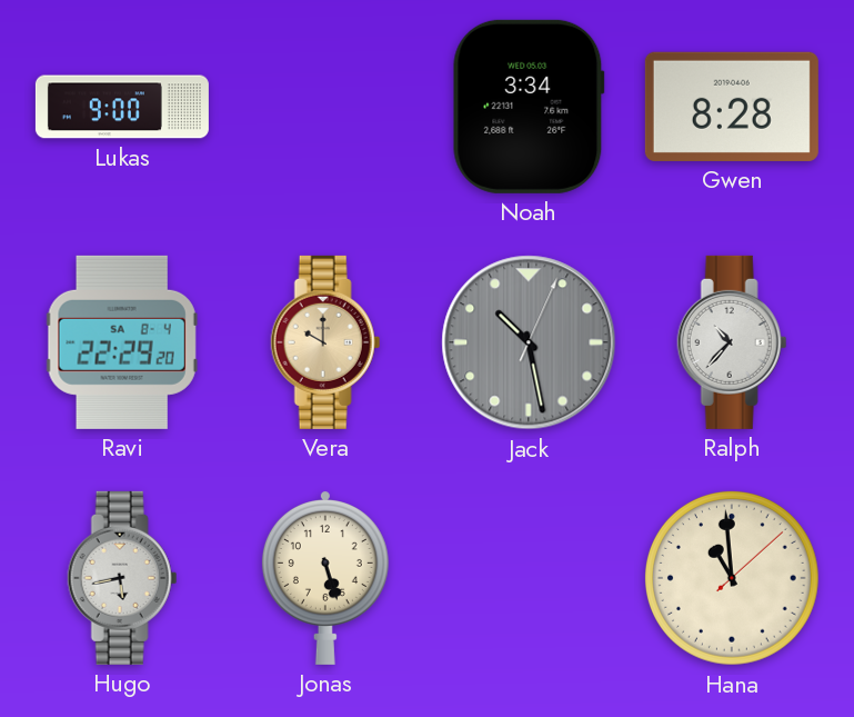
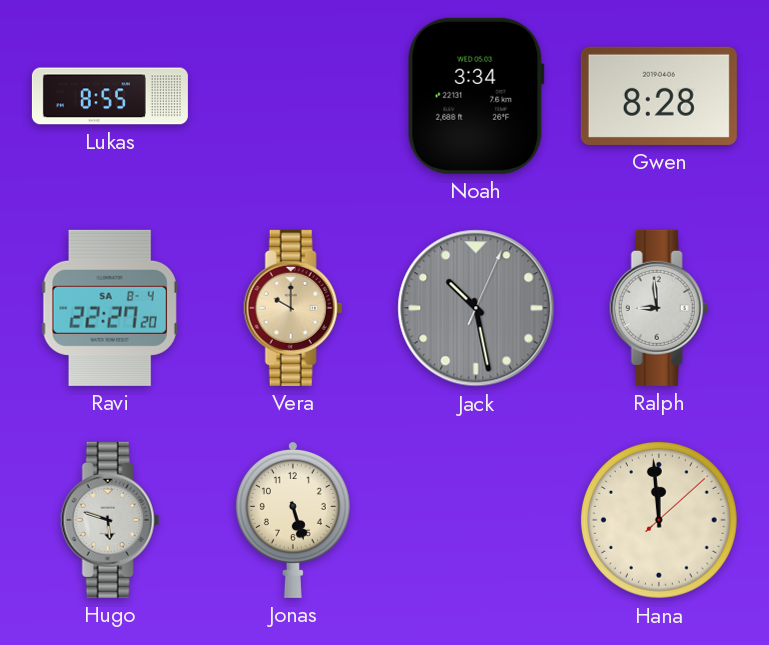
Lukas: 9:00 -> 8:55
Ravi: 22:29 -> 22:27
Ralph: 10:37 -> 8:59
Hugo: 5:43 -> 5:48
Hana: 10:59 -> 11:59
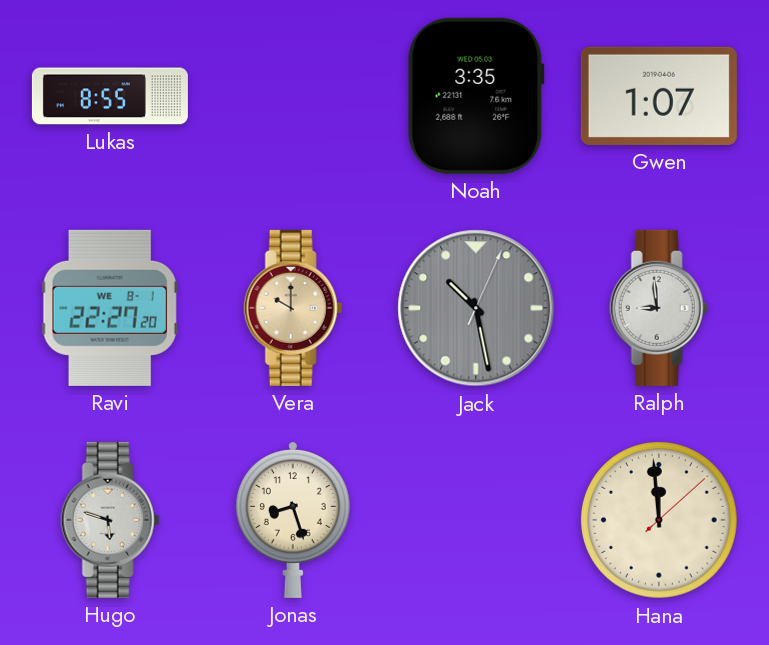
Noah: 3:34 -> 3:35
Gwen: 8:28 -> 1:07
Ravi date: SA 8-4 -> WE 8-1
Jonas: 5:27 -> 8:27
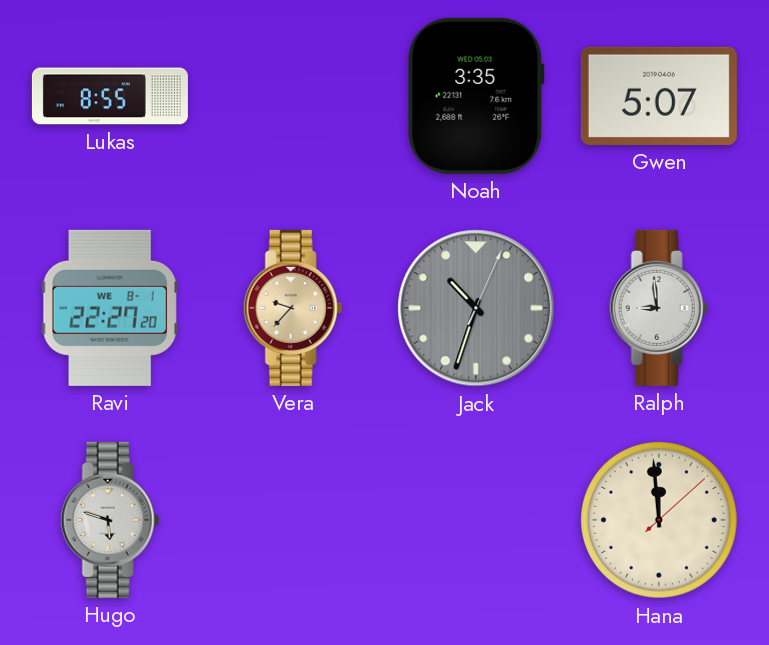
Gwen: 1:07 -> 5:07
Vera: 10:00 -> 9:37
Jack: 10:28 -> 10:33
Jonas: 8:27 -> none
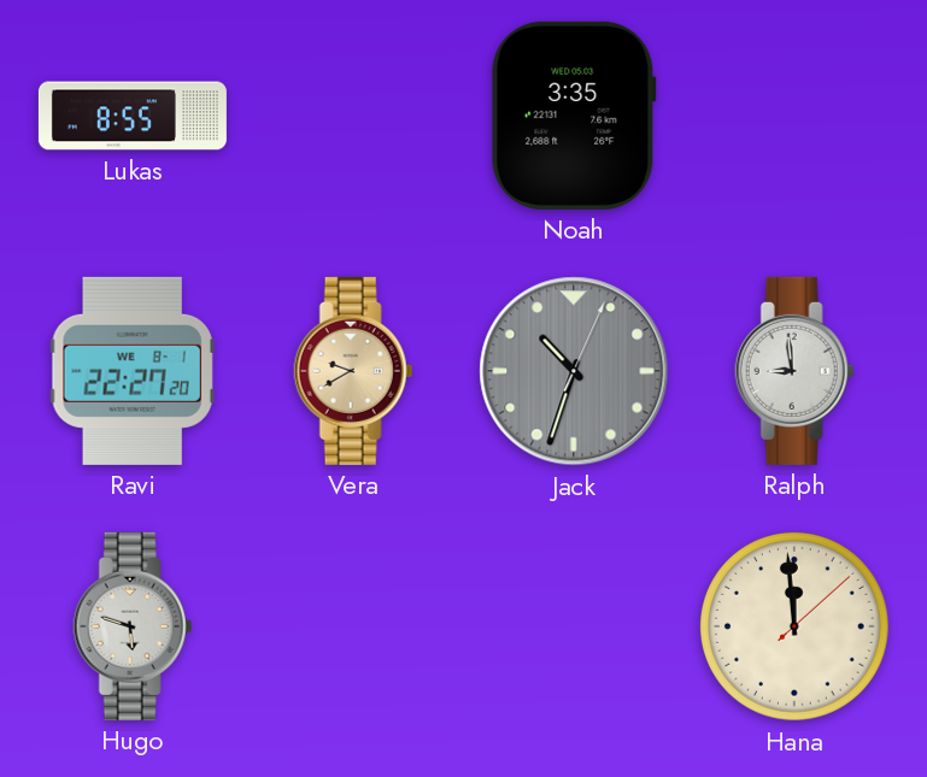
Gwen: 5:07 -> none
Vera: 9:37 -> 9:40
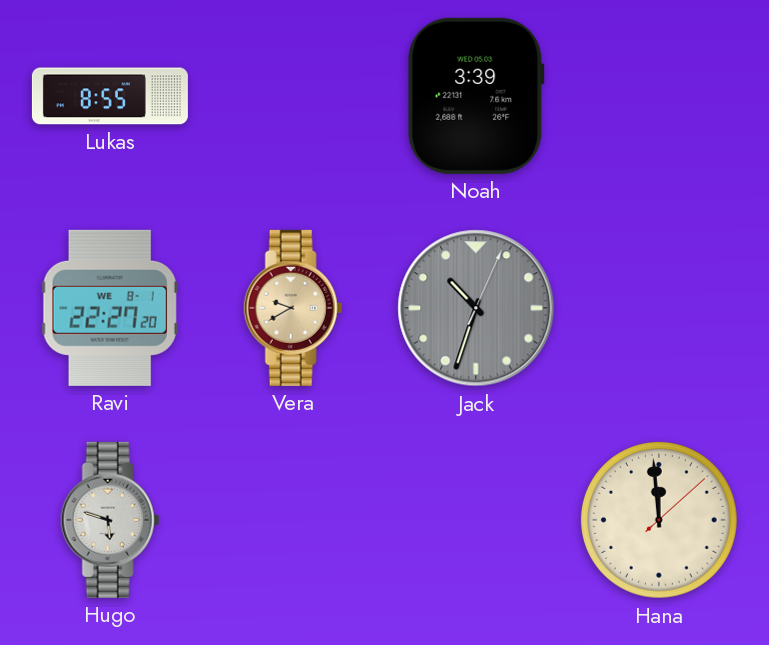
Noah: 3:35 -> 3:39
Ralph: 8:59 -> none
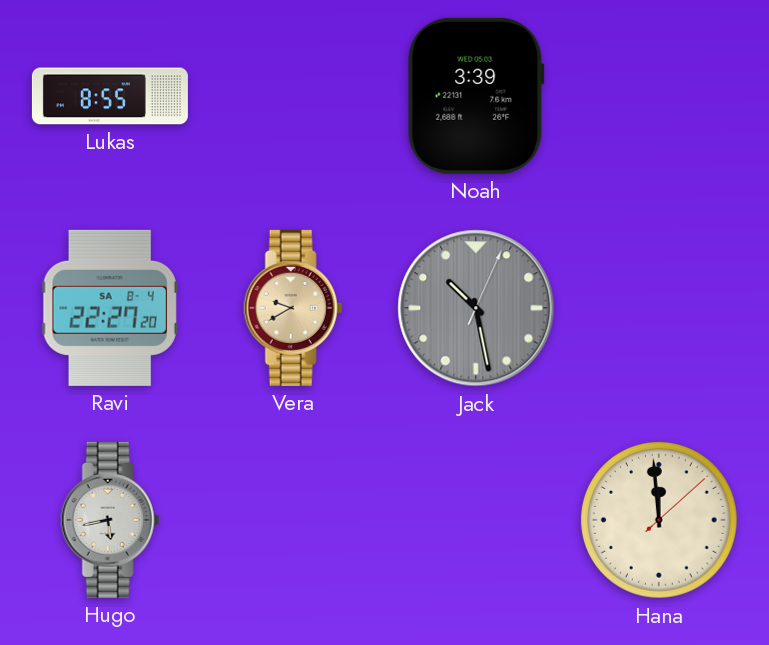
Ravi date: WE 8-1 -> SA 8-4
Jack: 10:33 -> 10:28
Hugo: 5:48 -> 5:43
